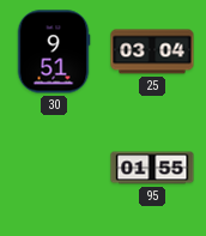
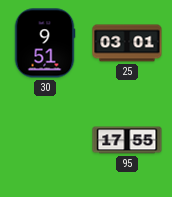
25: 03:04 -> 03:01
95: 01:55 -> 17:55
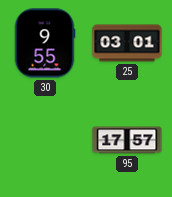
30: 9:51 -> 9:55
95: 17:55 -> 17:57
